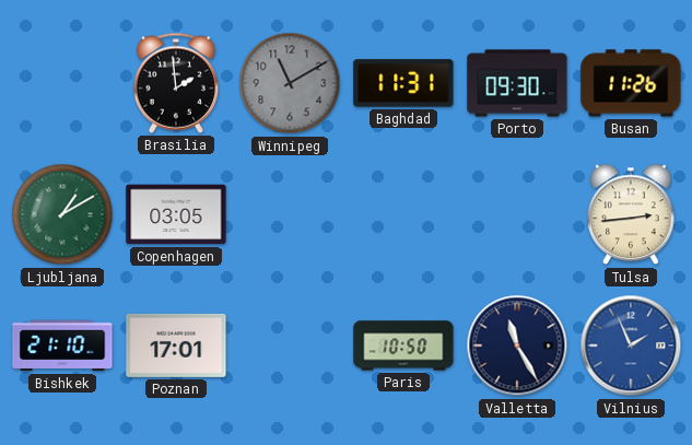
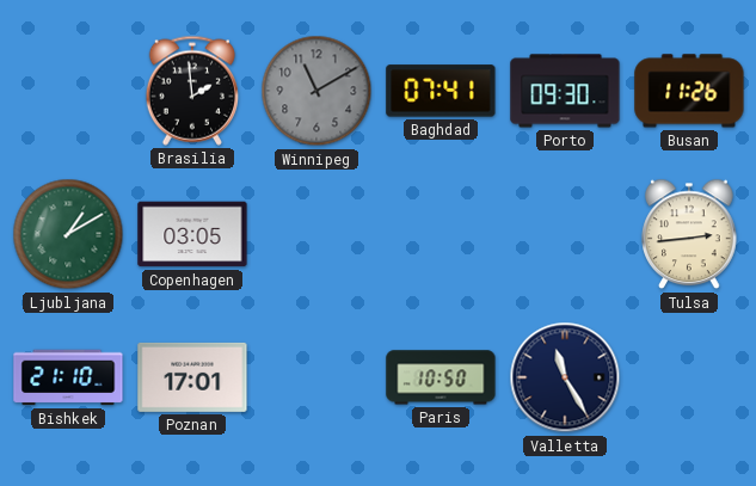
Baghdad: 11:31 -> 07:41
Vilnius: 1:56 -> none
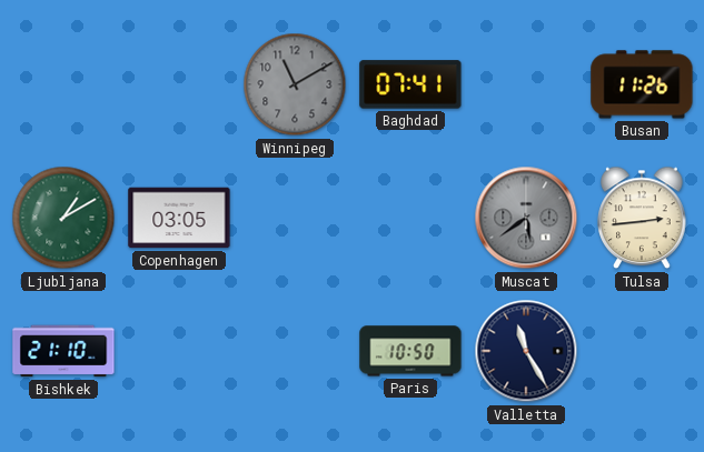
Brasilia: 1:59 -> none
Porto: 09:30 -> none
Muscat: none -> 5:39
Poznan: 17:01 -> none
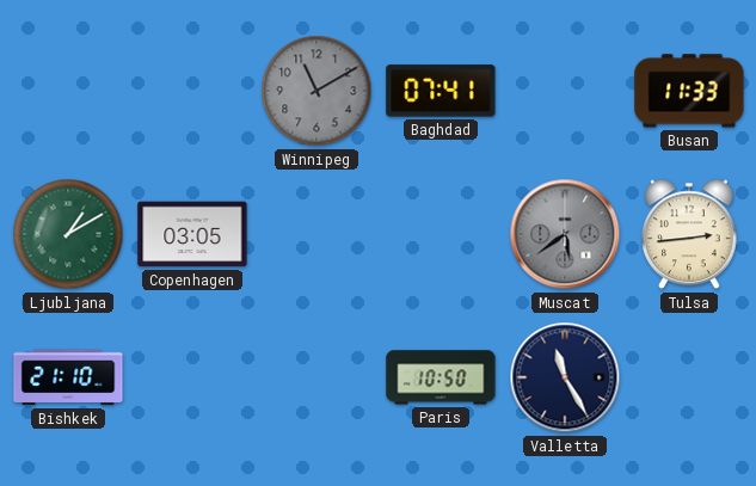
Busan: 11:26 -> 11:33
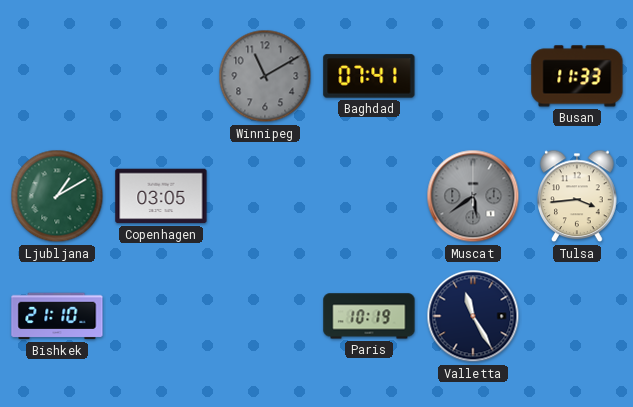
Tulsa: 2:44 -> 3:44
Paris: 10:50 -> 10:19
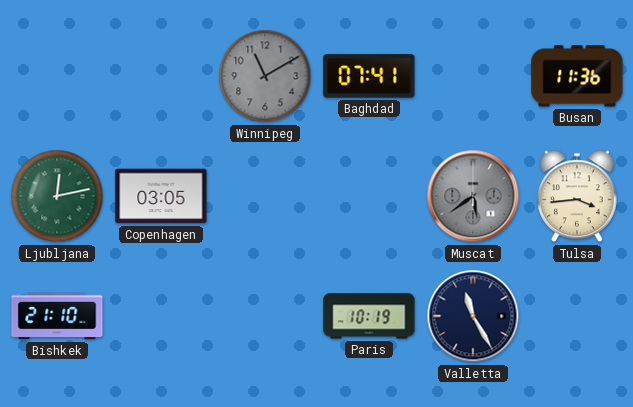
Busan: 11:33 -> 11:36
Ljubljana: 1:10 -> 12:13
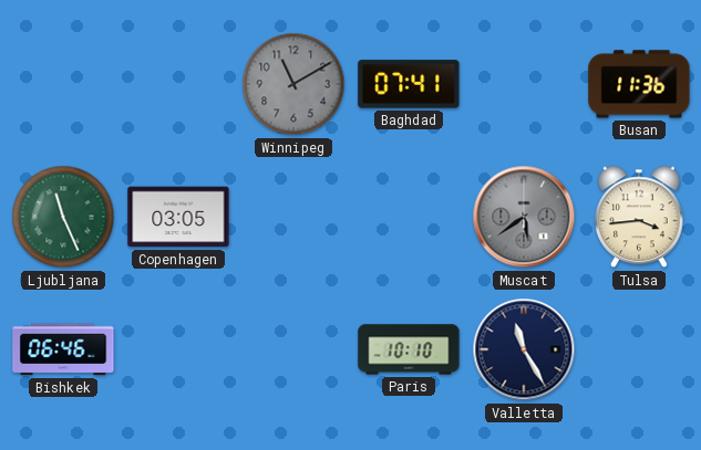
Ljubljana: 12:13 -> 11:26
Bishkek: 21:10 -> 06:46
Paris: 10:19 -> 10:10
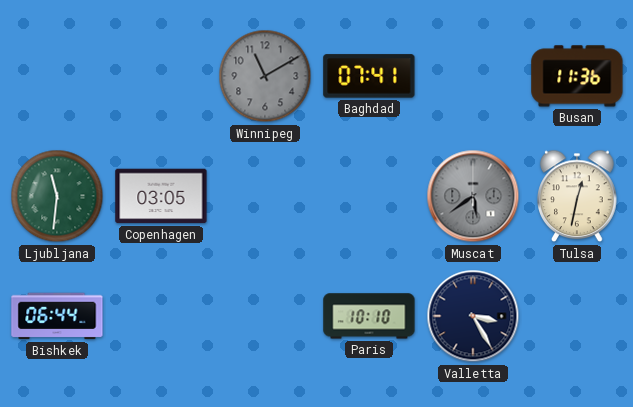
Ljubljana: 11:26 -> 11:31
Tulsa: 3:44 -> 12:32
Bishkek: 06:46 -> 06:44
Valletta: 11:25 -> 3:25
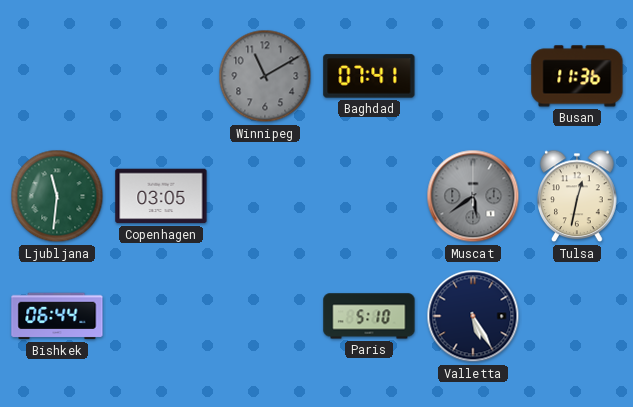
Paris: 10:10 -> 5:10
Valletta: 3:25 -> 5:25
